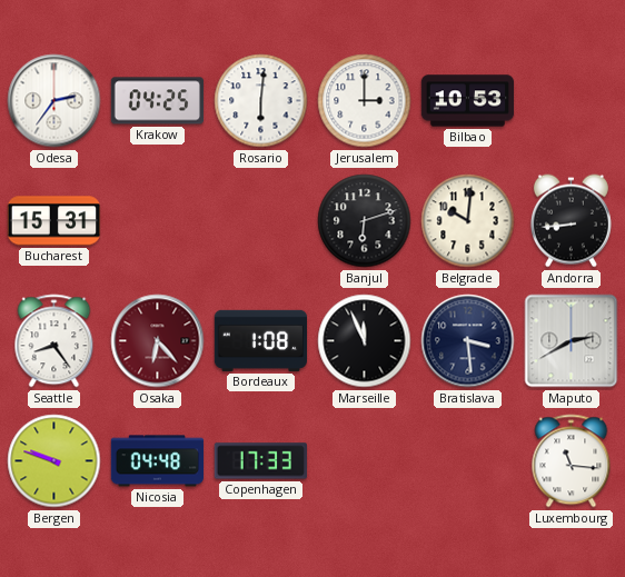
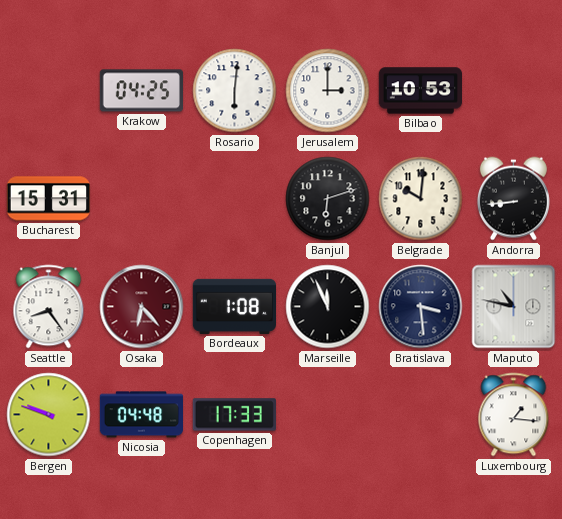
Odesa: 2:36 -> none
Maputo: 2:40 -> 10:47
Luxembourg: 11:16 -> 1:16
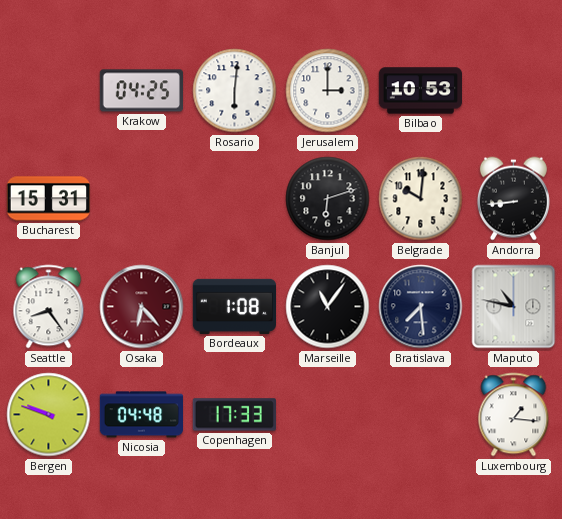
Marseille: 11:56 -> 11:06
Bratislava: 3:29 -> 7:29
